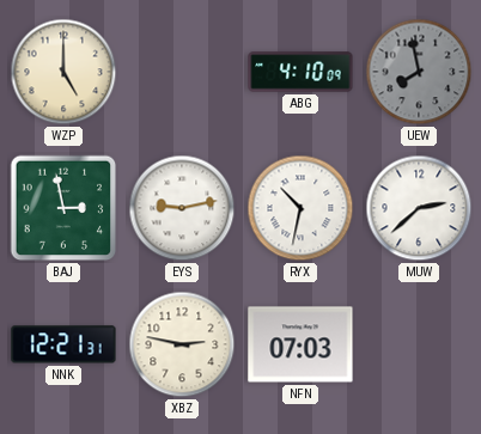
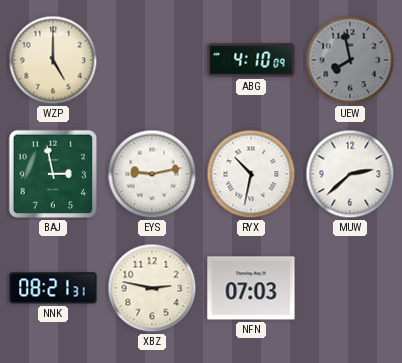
NNK: 12:21 -> 08:21
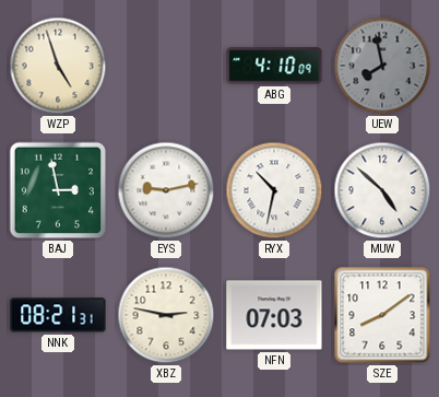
WZP: 5:00 -> 4:57
MUW: 2:38 -> 4:52
SZE: none -> 8:09
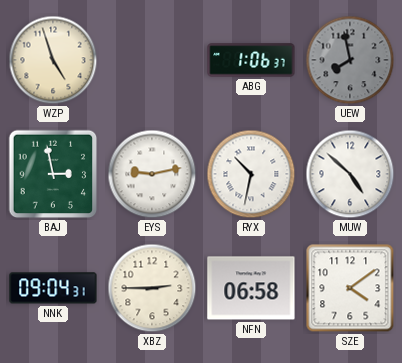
ABG: 4:10 -> 1:06
NNK: 08:21 -> 09:04
XBZ: 2:47 -> 2:45
NFN: 07:03 -> 06:58
SZE: 8:09 -> 4:09
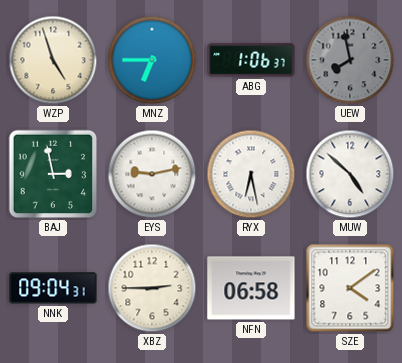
MNZ: none -> 6:45
RYX: 10:32 -> 6:28
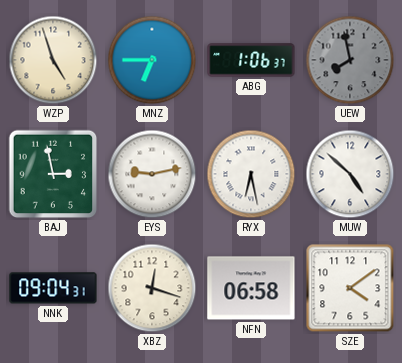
XBZ: 2:45 -> 12:18
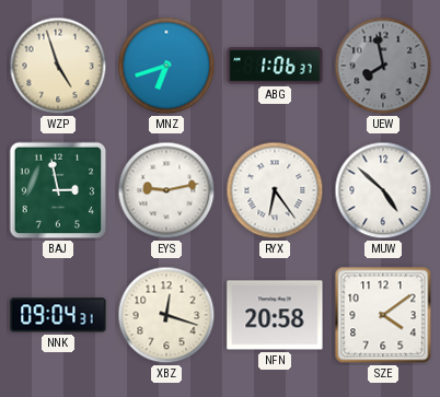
MNZ: 6:45 -> 6:42
RYX: 6:28 -> 6:24
NFN: 06:58 -> 20:58
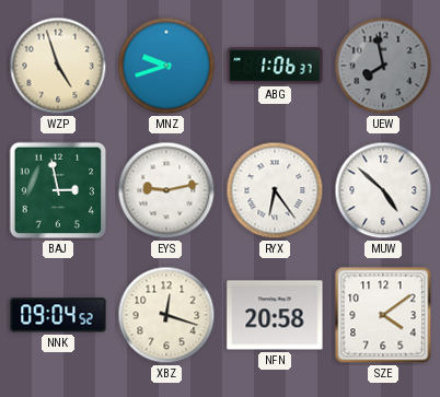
MNZ: 6:42 -> 9:42
NNK: 09:04:31 -> 09:04:52
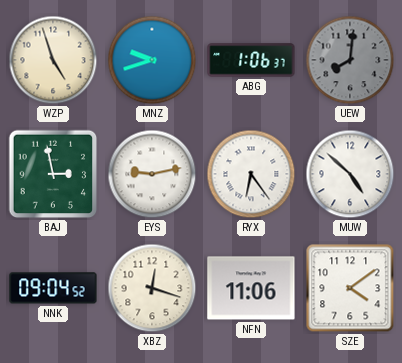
UEW: 7:58 -> 8:01
NFN: 20:58 -> 11:06
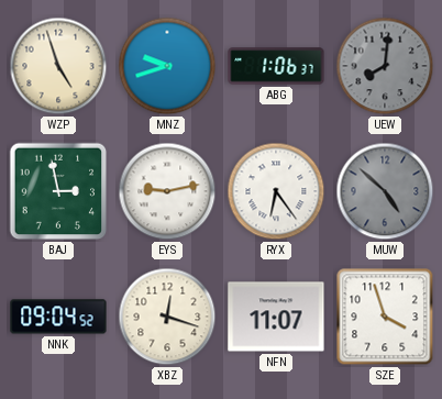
MUW dial: white -> grey
NFN: 11:06 -> 11:07
SZE: 4:09 -> 3:57
